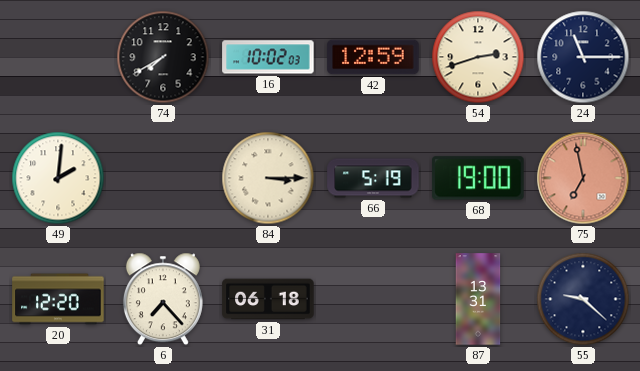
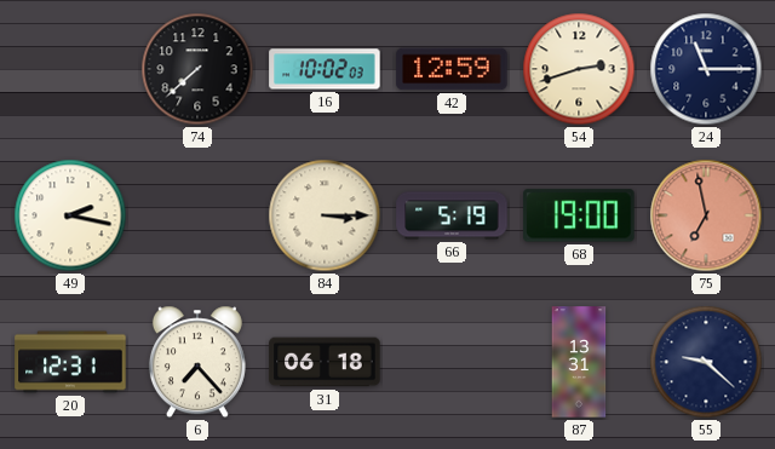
74: 7:40 -> 7:38
49: 2:01 -> 2:17
20: 12:20 -> 12:31
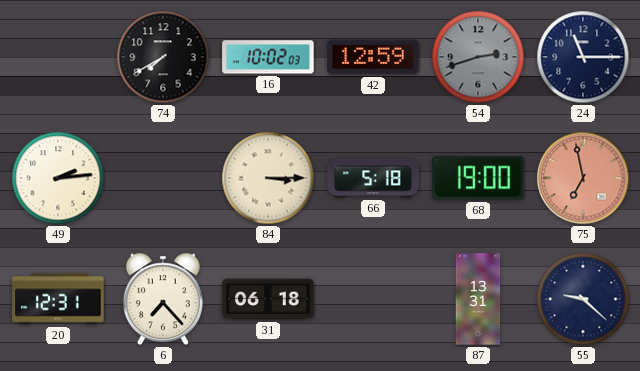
74: 7:38 -> 7:40
54 dial: cream -> grey
49: 2:17 -> 2:14
66: 5:19 -> 5:18
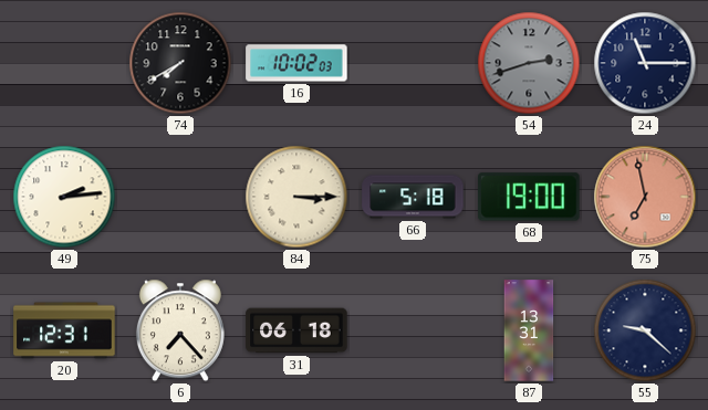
42: 12:59 -> none
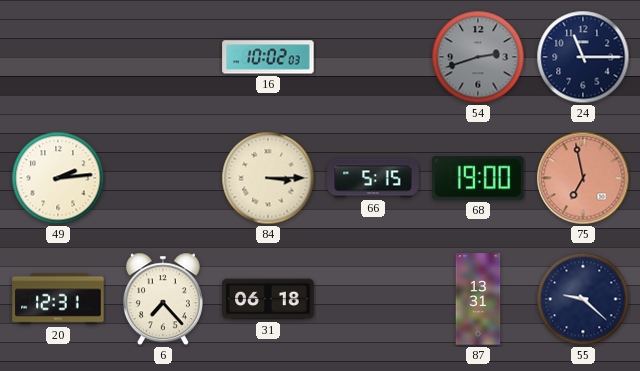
74: 7:40 -> none
66: 5:18 -> 5:15
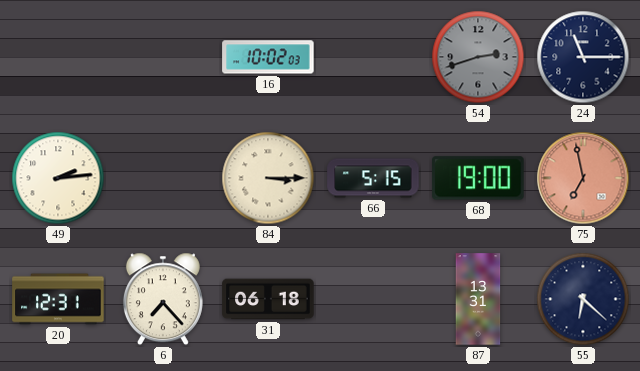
55: 9:22 -> 6:22
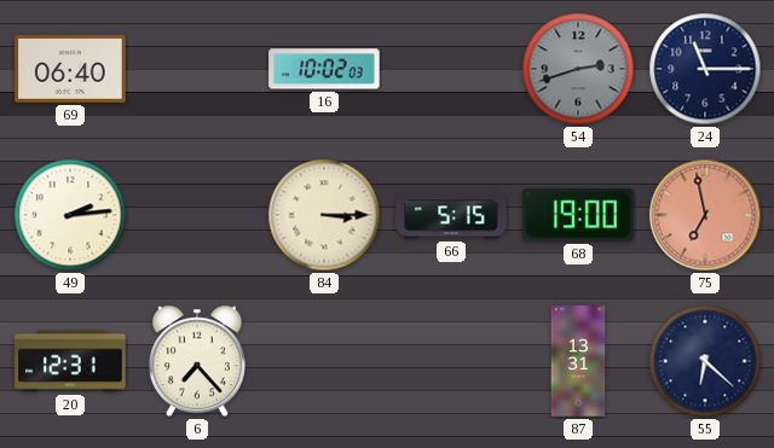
69: none -> 06:40
31: 06:18 -> none
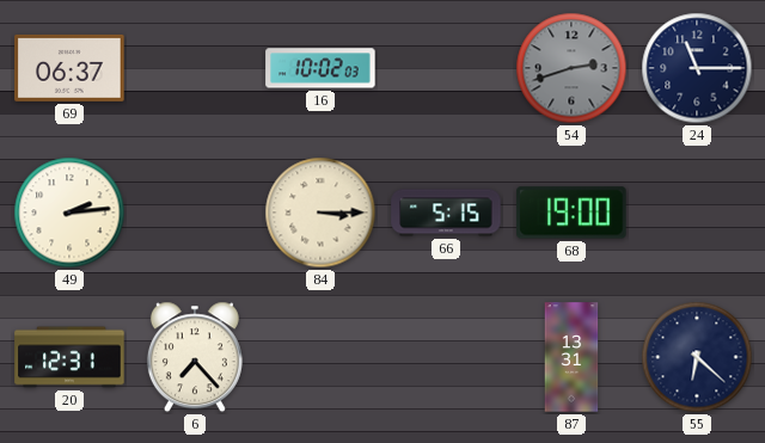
69: 06:40 -> 06:37
75: 6:58 -> none
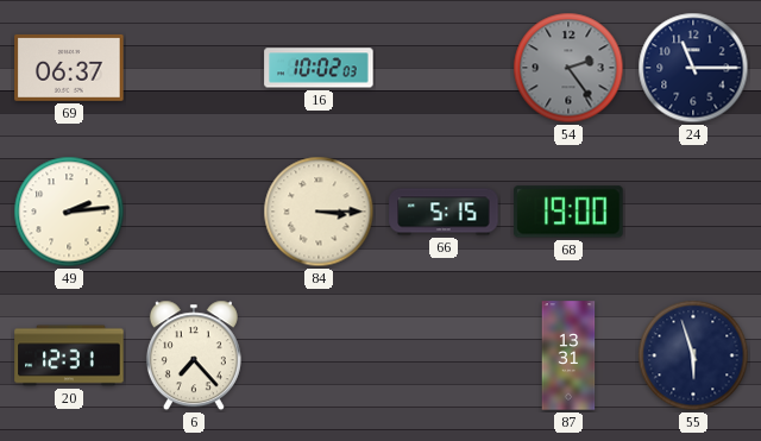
54: 2:42 -> 2:24
55: 6:22 -> 5:57
